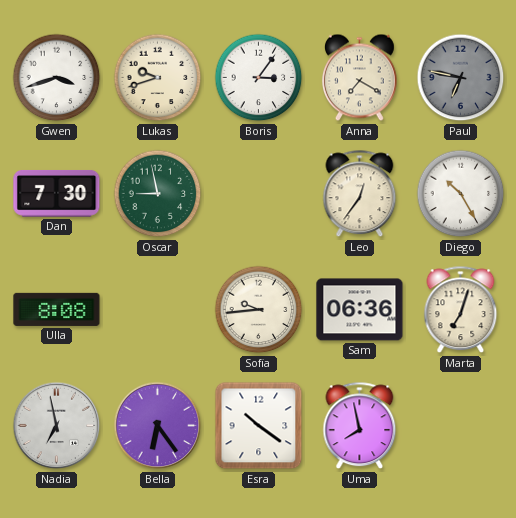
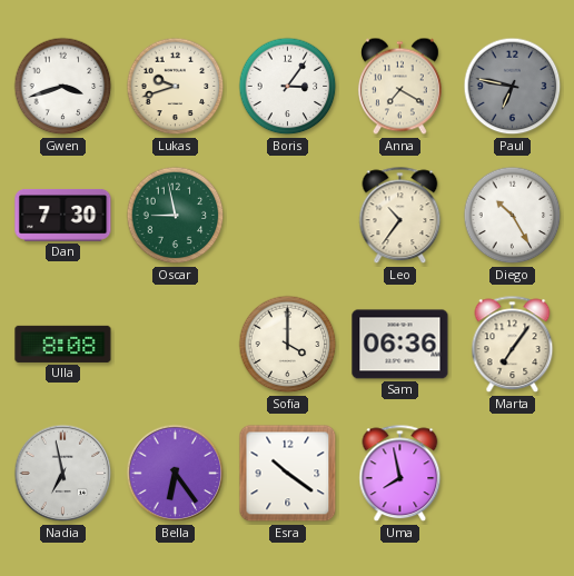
Leo: 12:36 -> 10:36
Sofia: 9:44 -> 4:00
Marta: 7:03 -> 7:06
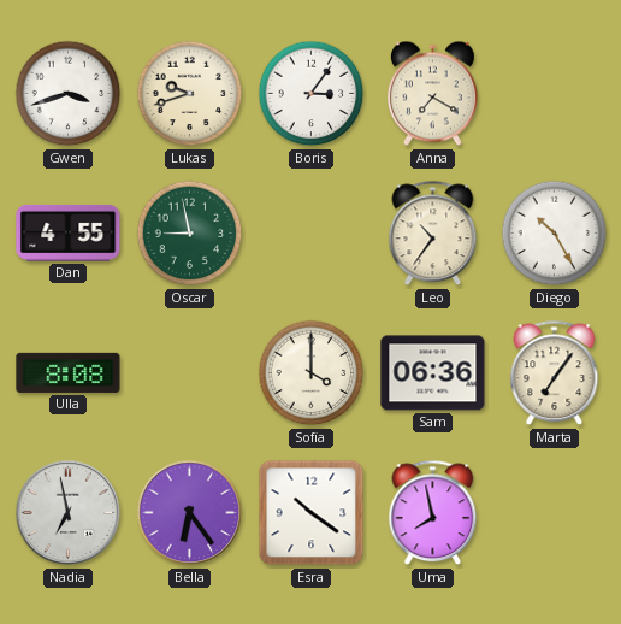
Paul: 6:47 -> none
Dan: 7:30 -> 4:55
